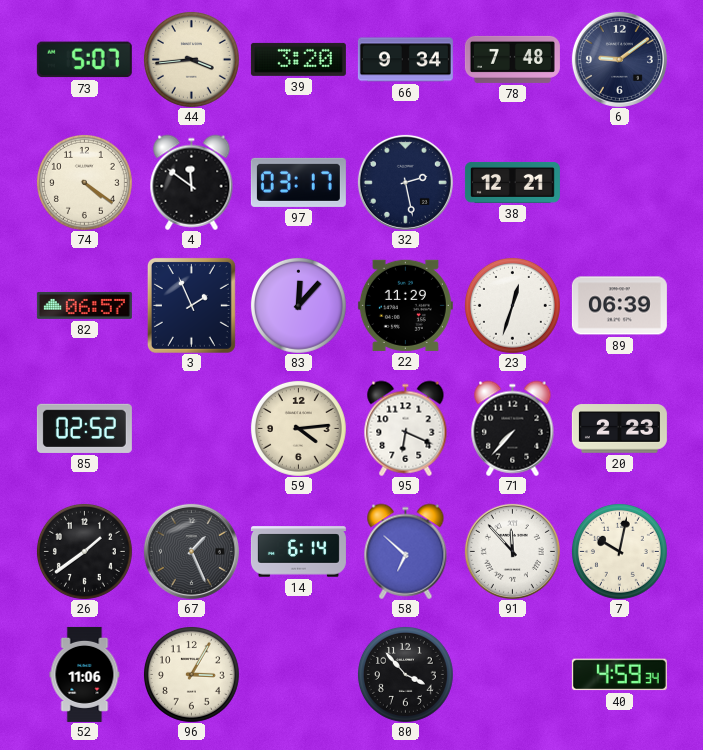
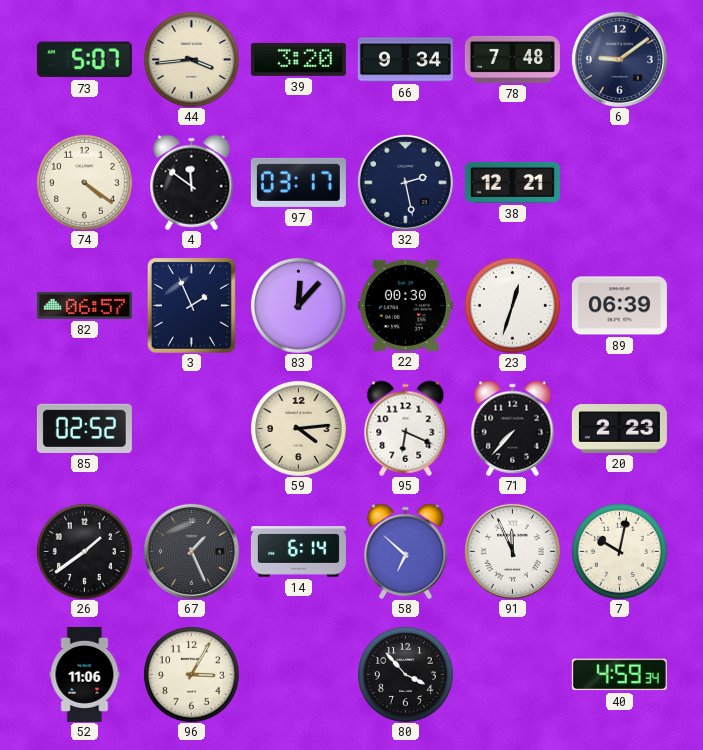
22: 11:29 -> 00:30
91: 11:53 -> 11:56
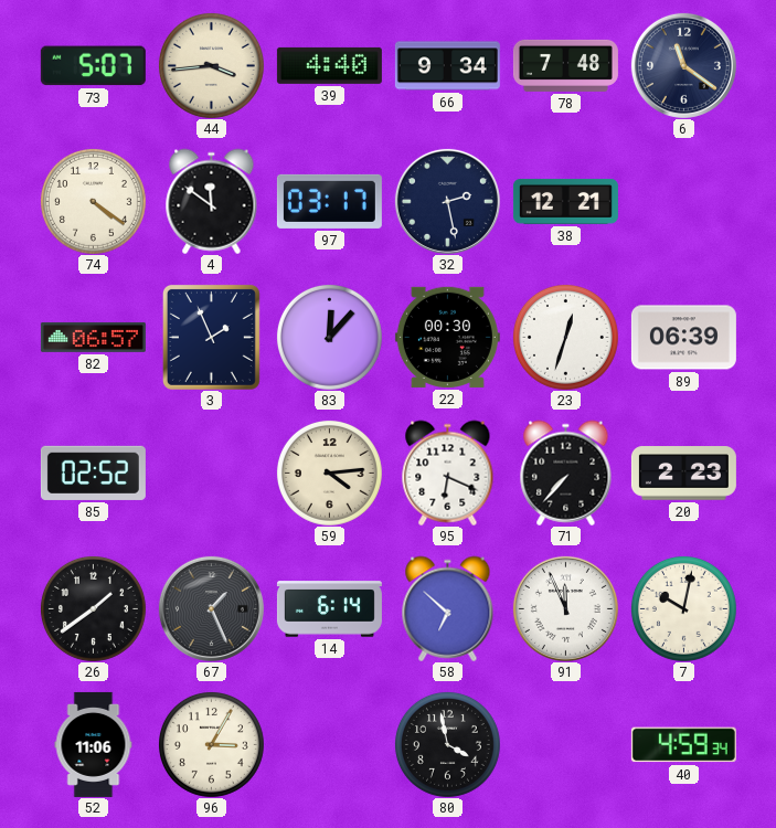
39: 3:20 -> 4:40
6: 9:09 -> 11:21
80: 3:53 -> 3:58
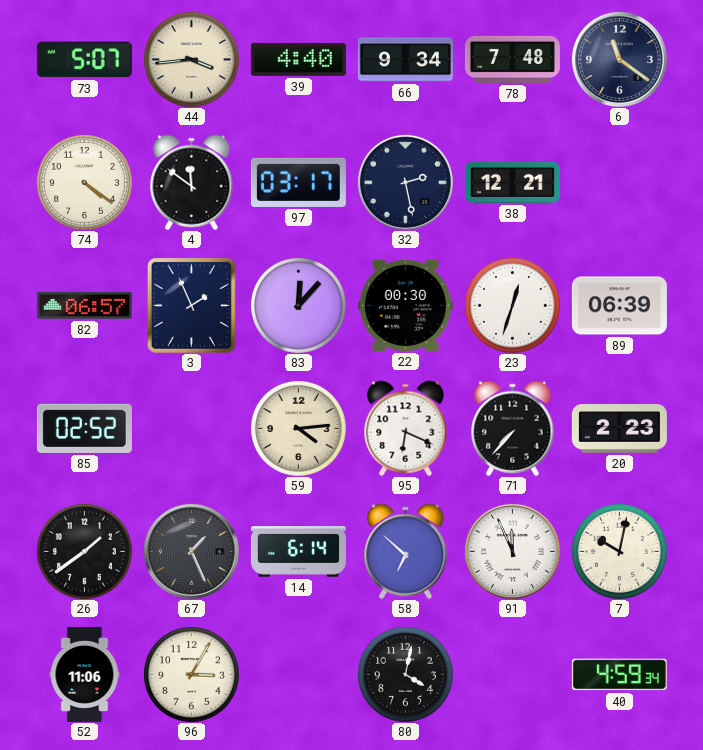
80: 3:58 -> 4:02
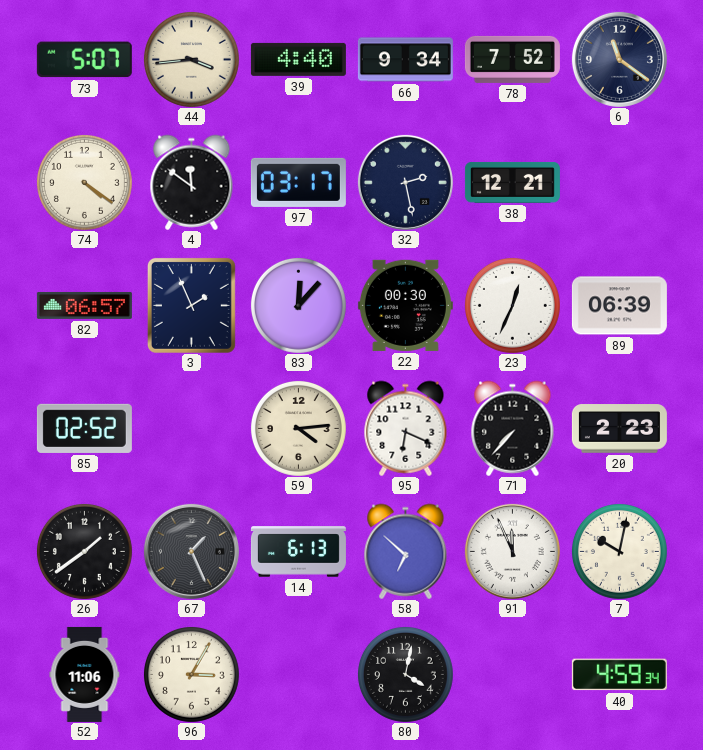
78: 7:48 -> 7:52
23: 12:33 -> 12:34
14: 6:14 -> 6:13
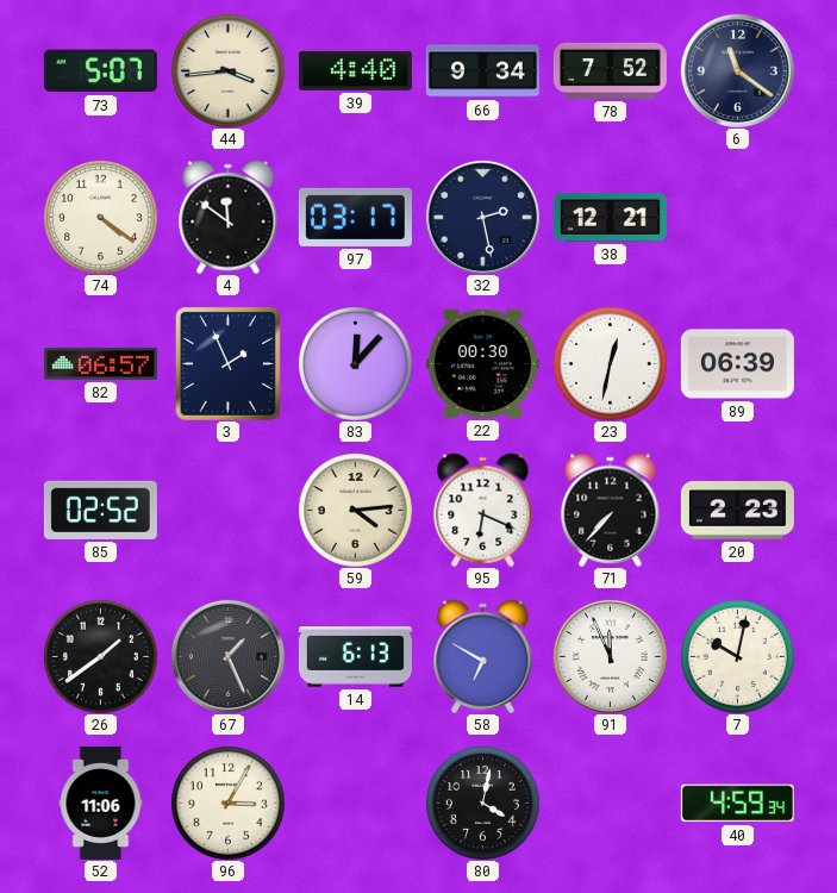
23: 12:34 -> 12:32
58: 6:52 -> 6:50
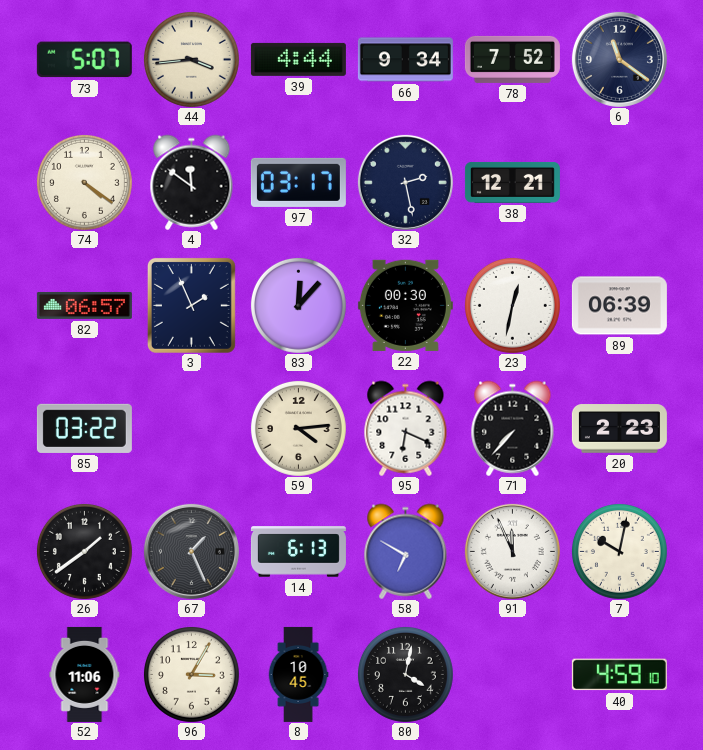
39: 4:40 -> 4:44
85: 02:52 -> 03:22
8: none -> 10:45
40: 4:59:34 -> 4:59:10
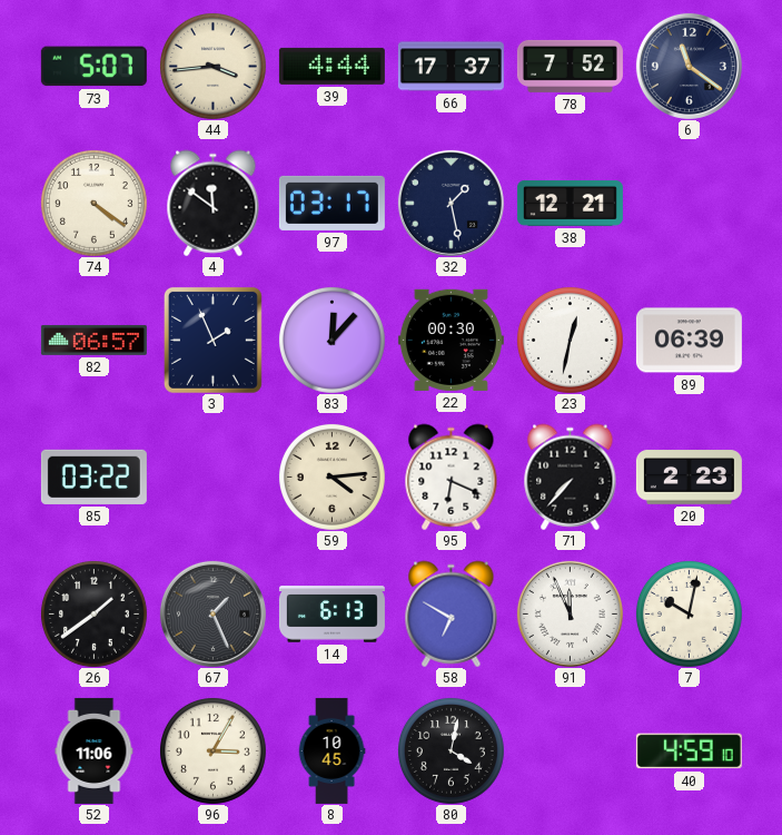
66: 9:34 -> 17:37
32: 2:28 -> 1:28
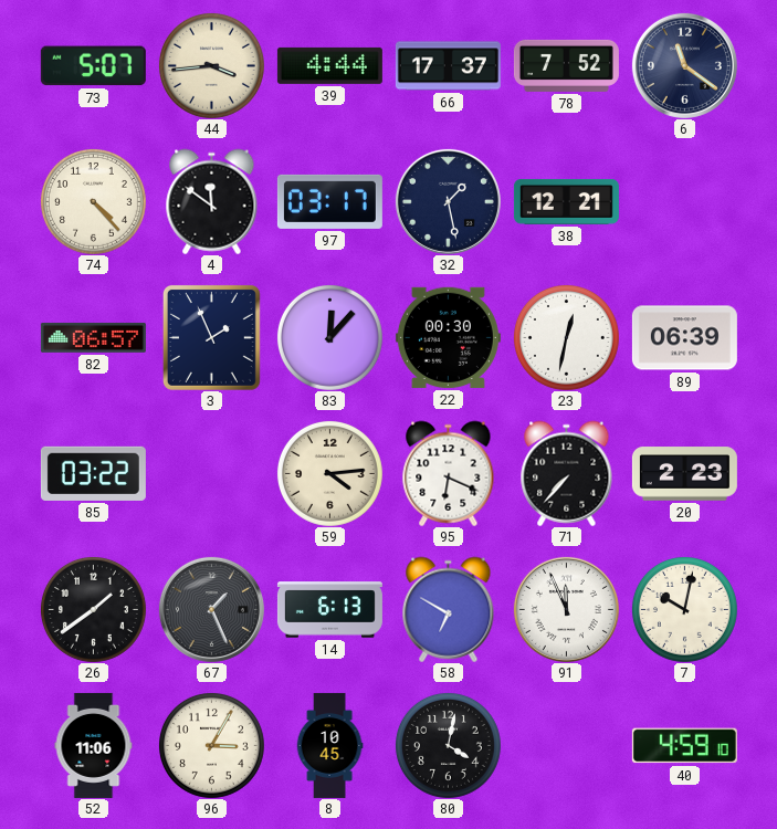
74: 4:21 -> 4:23
